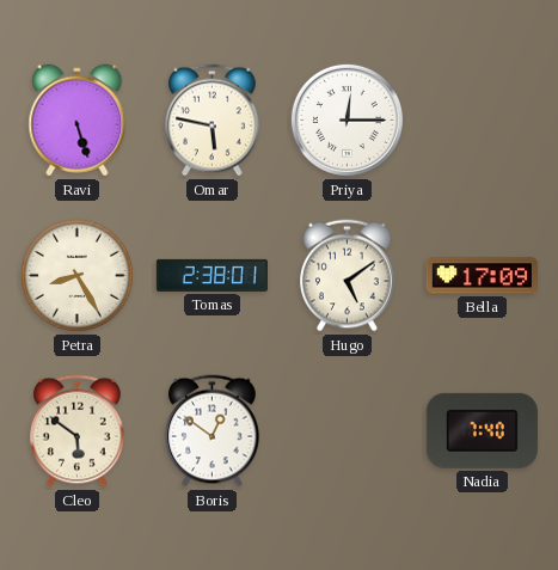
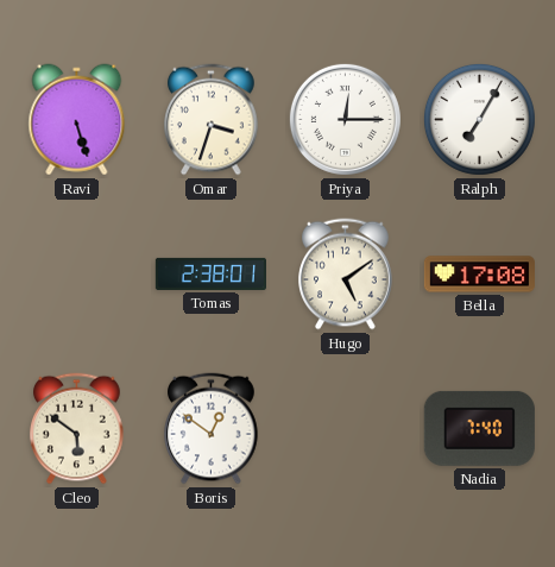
Omar: 5:47 -> 3:33
Ralph: none -> 7:05
Petra: 8:25 -> none
Bella: 17:09 -> 17:08
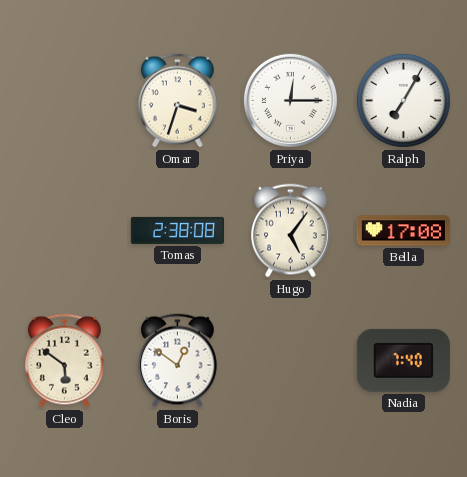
Ravi: 5:27 -> none
Tomas: 2:38:01 -> 2:38:08
Hugo: 5:09 -> 5:06
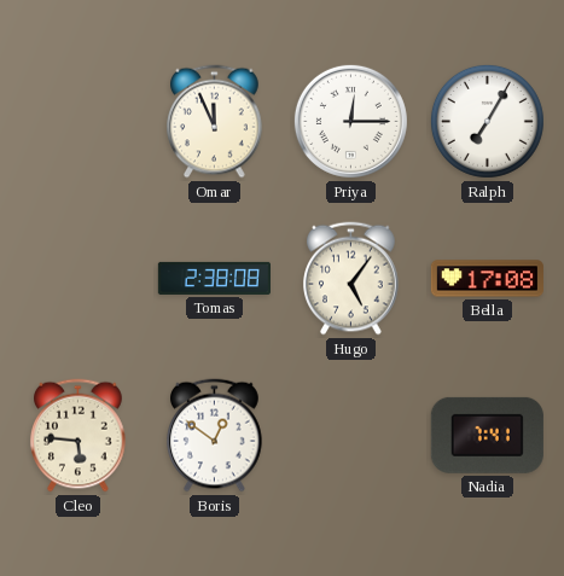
Omar: 3:33 -> 11:56
Cleo: 5:51 -> 5:46
Nadia: 7:40 -> 7:41
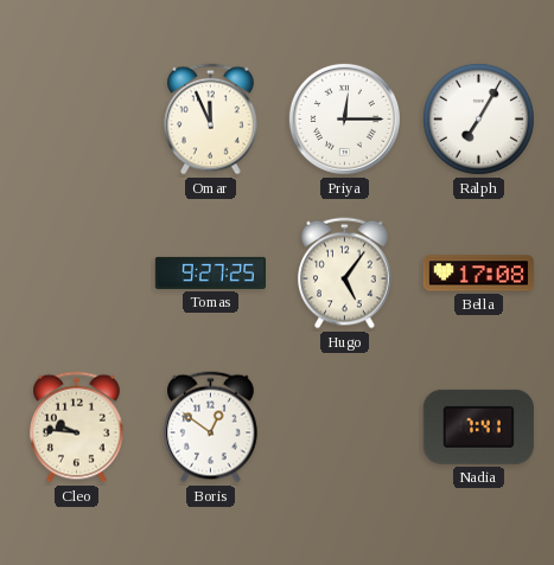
Tomas: 2:38 -> 9:27
Cleo: 5:46 -> 9:46
